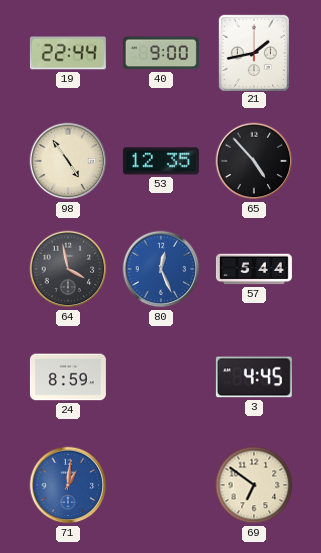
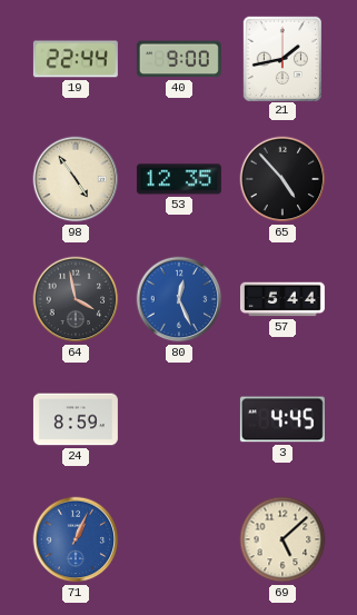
71: 1:01 -> 1:04
69: 6:51 -> 5:08
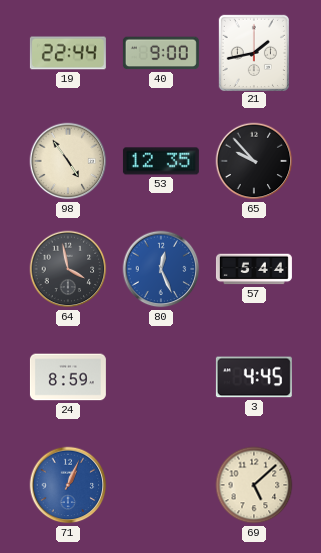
65: 4:53 -> 9:53
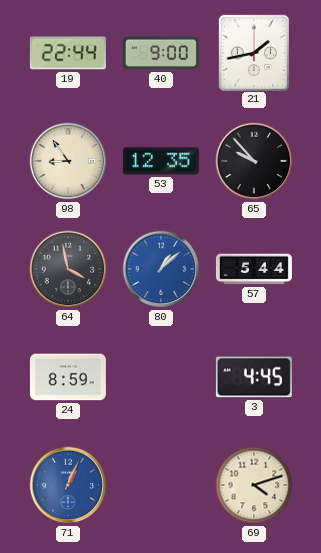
98: 4:54 -> 8:54
80: 12:26 -> 1:08
69: 5:08 -> 4:12
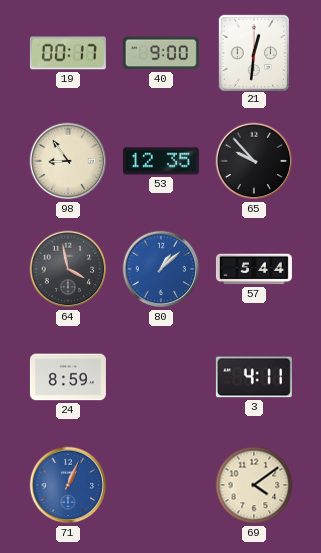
19: 22:44 -> 00:17
21: 1:43 -> 12:31
3: 4:45 -> 4:11
69: 4:12 -> 4:09
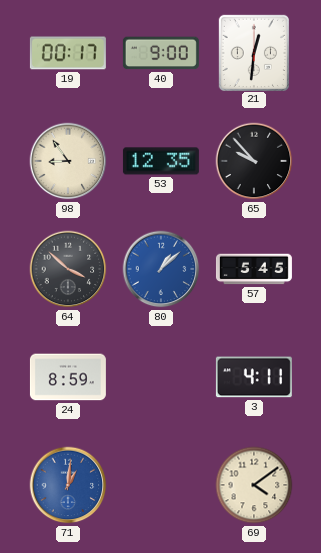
64: 3:58 -> 3:52
57: 5:44 -> 5:45
71: 1:04 -> 1:01
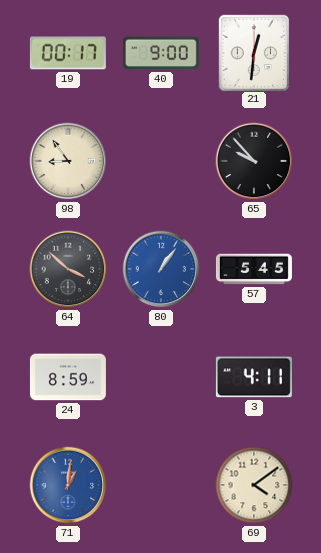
53: 12:35 -> none
80: 1:08 -> 1:06
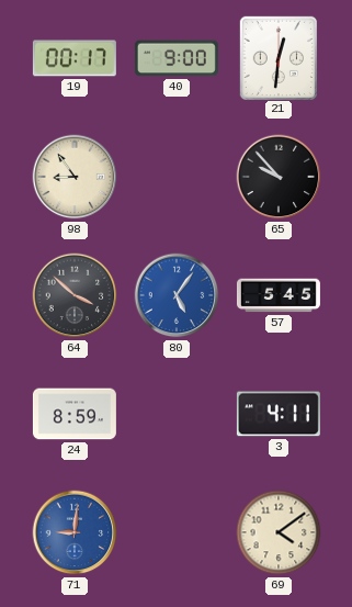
80: 1:06 -> 5:06
71: 1:01 -> 9:01
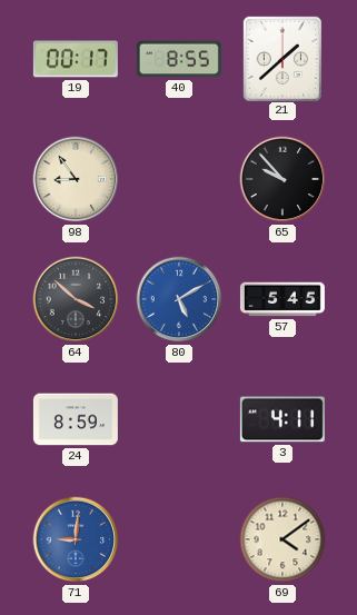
40: 9:00 -> 8:55
21: 12:31 -> 1:38
80: 5:06 -> 5:10
